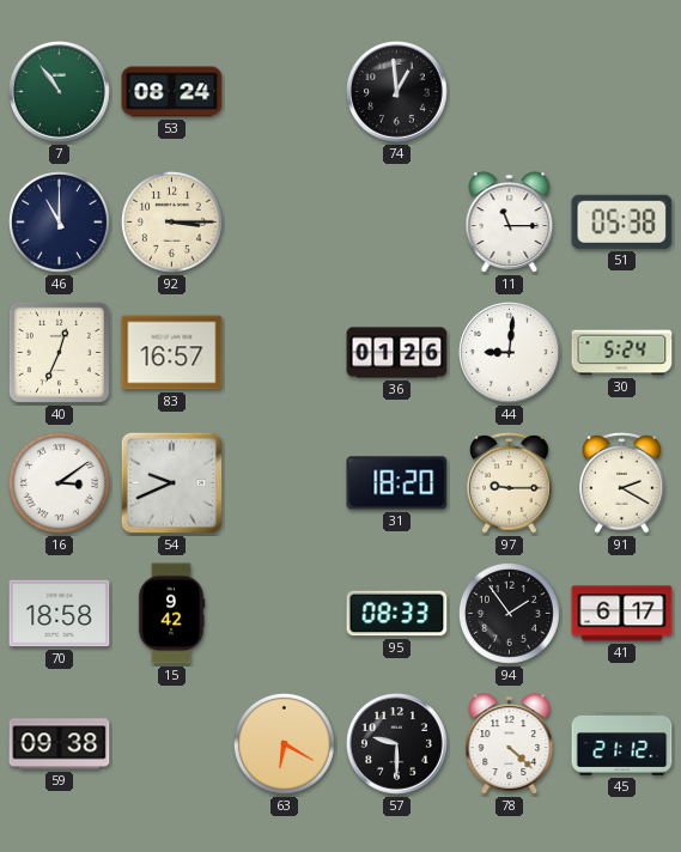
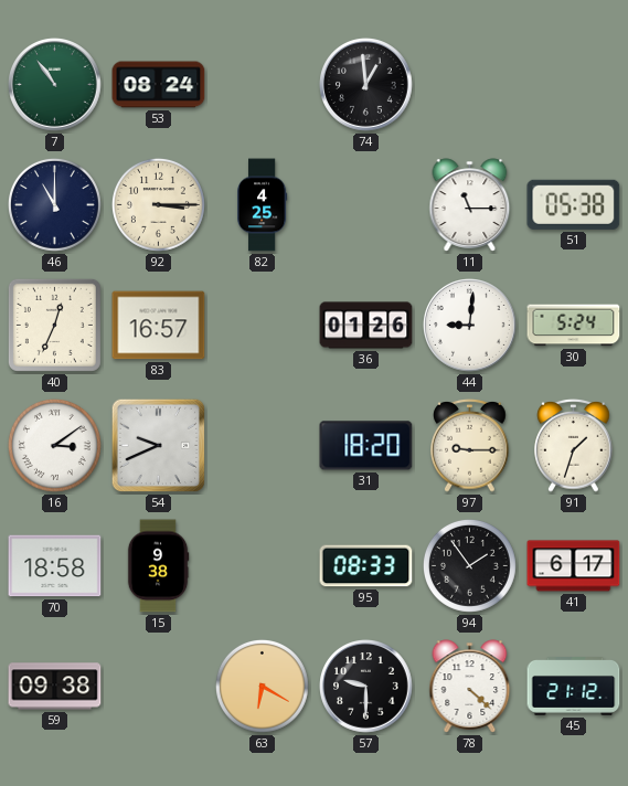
82: none -> 4:25
91: 2:20 -> 1:33
15: 9:42 -> 9:38
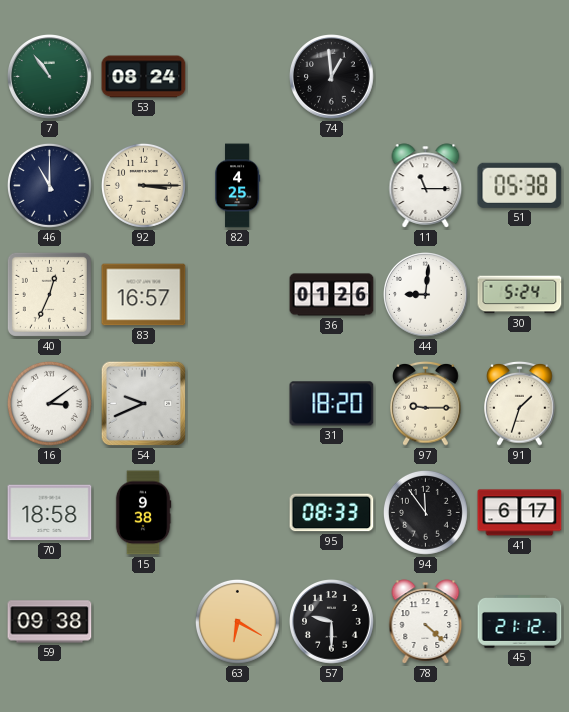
94: 1:54 -> 11:54
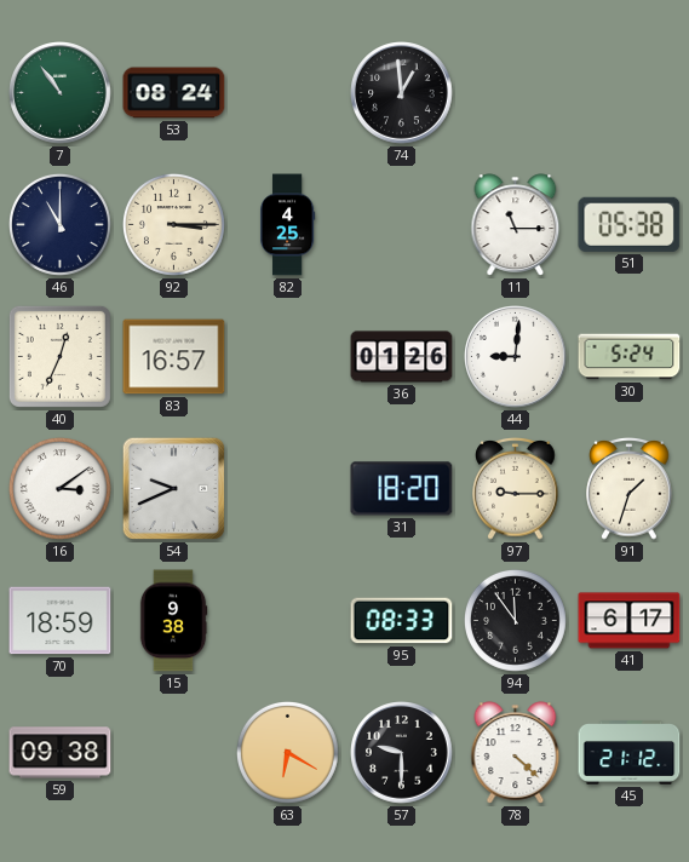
70: 18:58 -> 18:59
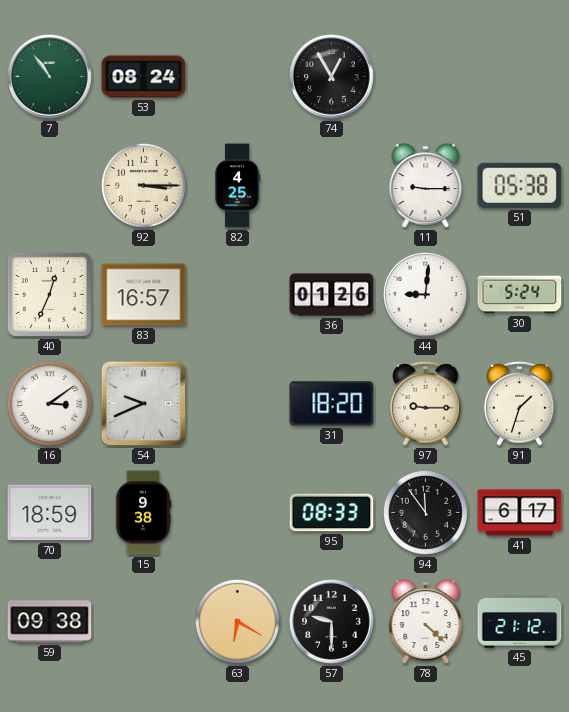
74: 12:59 -> 12:55
46: 11:00 -> none
11: 11:15 -> 9:15
